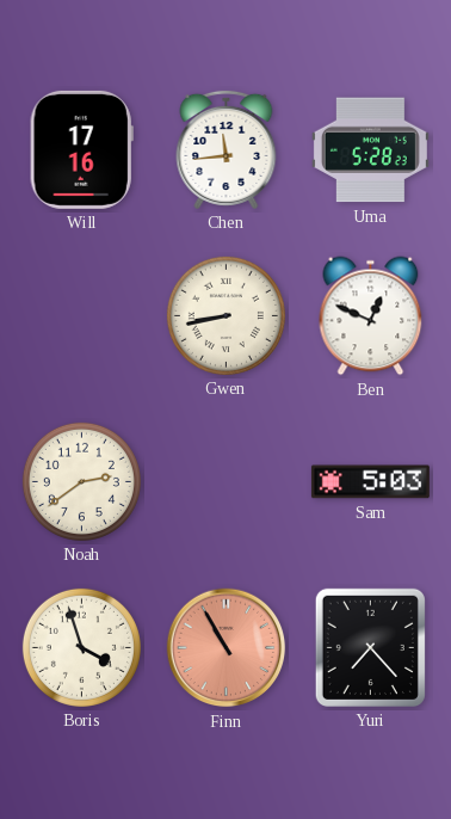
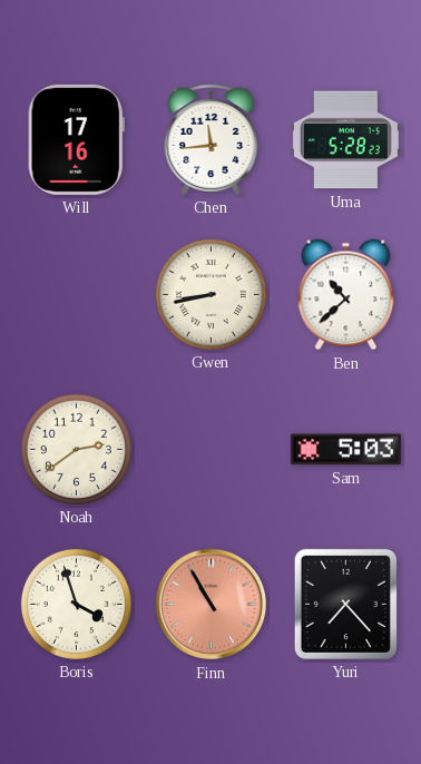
Ben: 12:49 -> 10:38
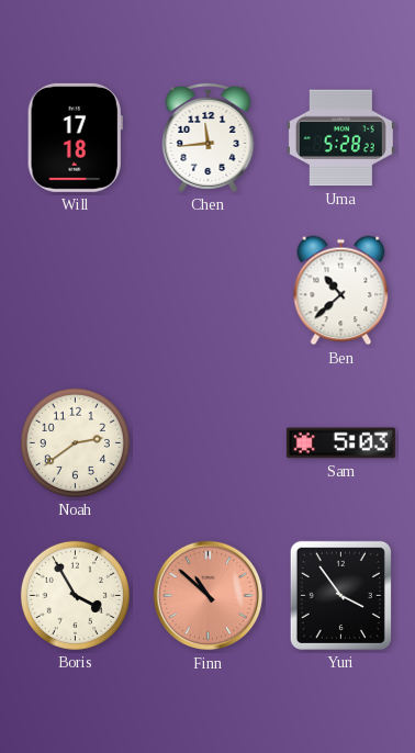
Will: 17:16 -> 17:18
Gwen: 8:43 -> none
Boris: 3:57 -> 3:55
Finn: 10:55 -> 10:52
Yuri: 7:23 -> 3:54
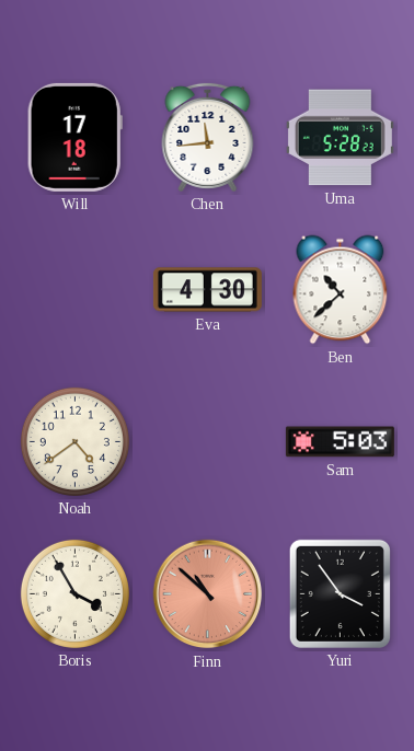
Eva: none -> 4:30
Noah: 2:39 -> 4:39
